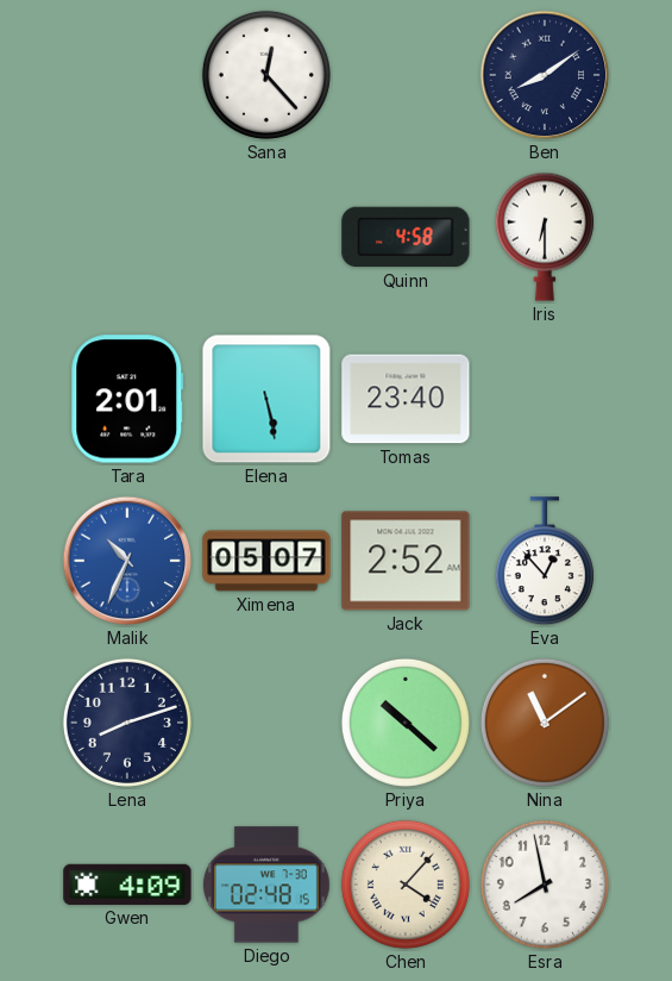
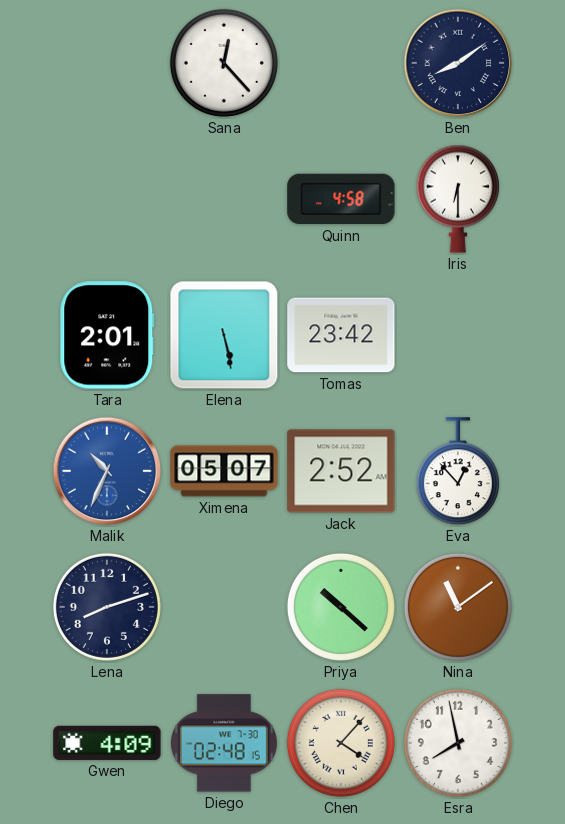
Tomas: 23:40 -> 23:42
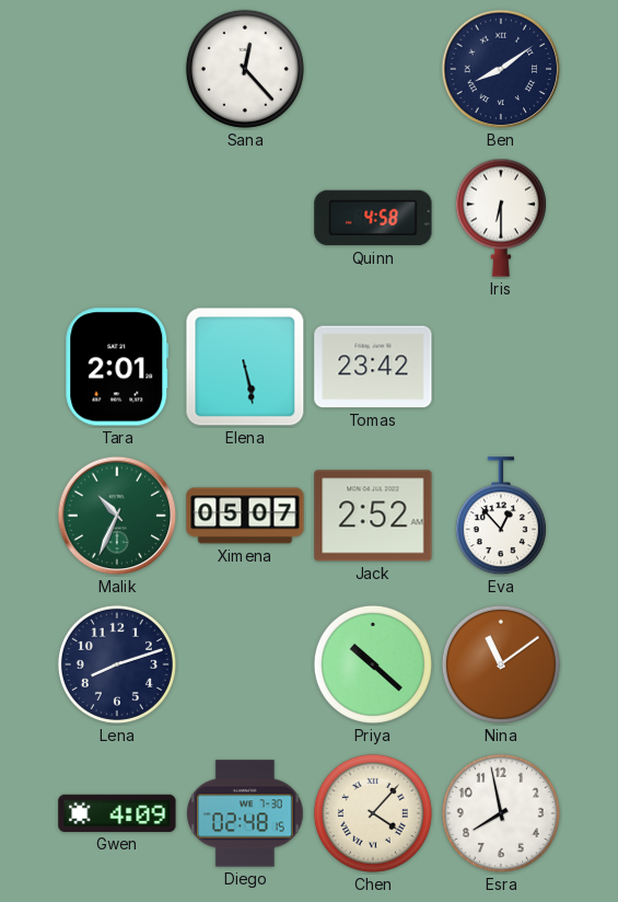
Malik dial: blue -> green
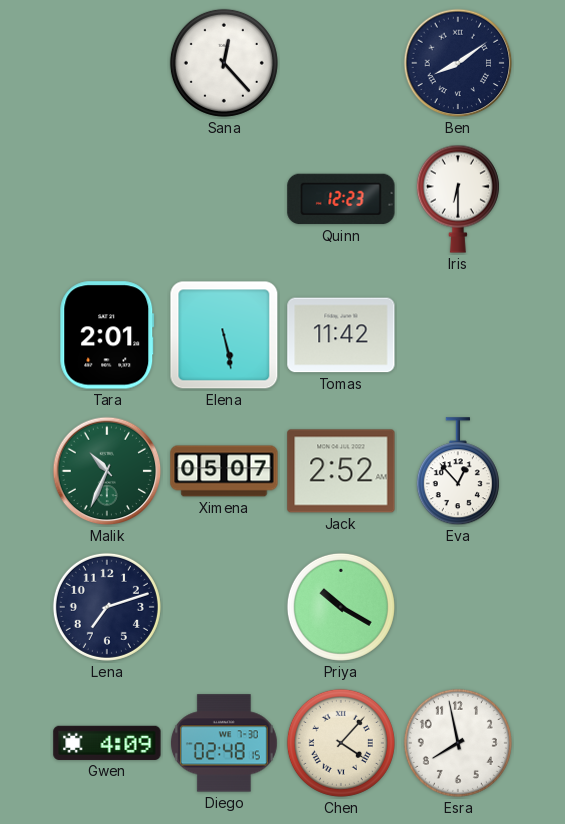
Quinn: 4:58 -> 12:23
Tomas: 23:42 -> 11:42
Lena: 8:12 -> 7:12
Priya: 10:22 -> 10:20
Nina: 11:09 -> none
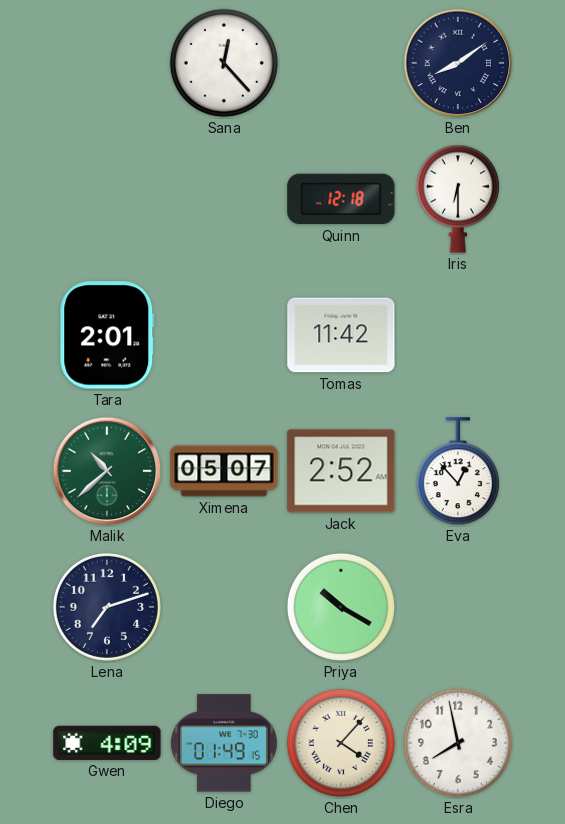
Quinn: 12:23 -> 12:18
Elena: 5:28 -> none
Malik: 10:34 -> 10:38
Diego: 02:48 -> 01:49
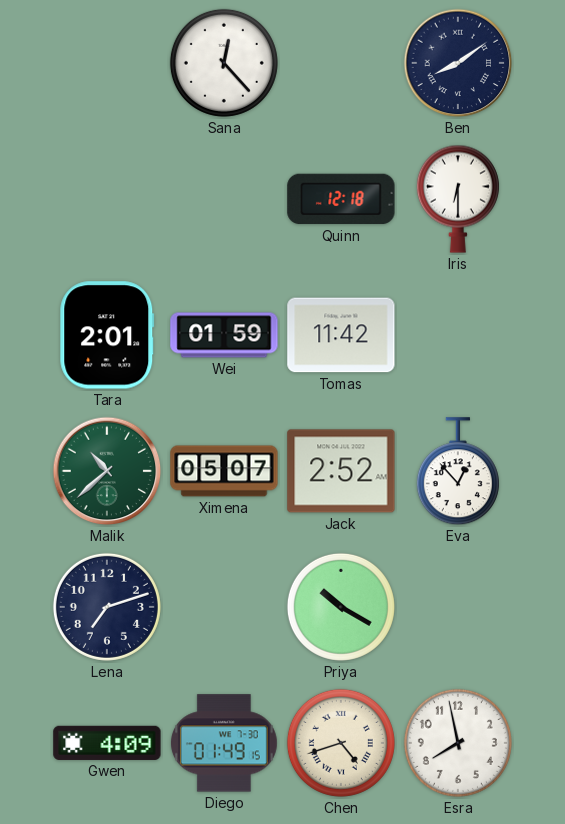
Wei: none -> 01:59
Chen: 4:07 -> 4:42
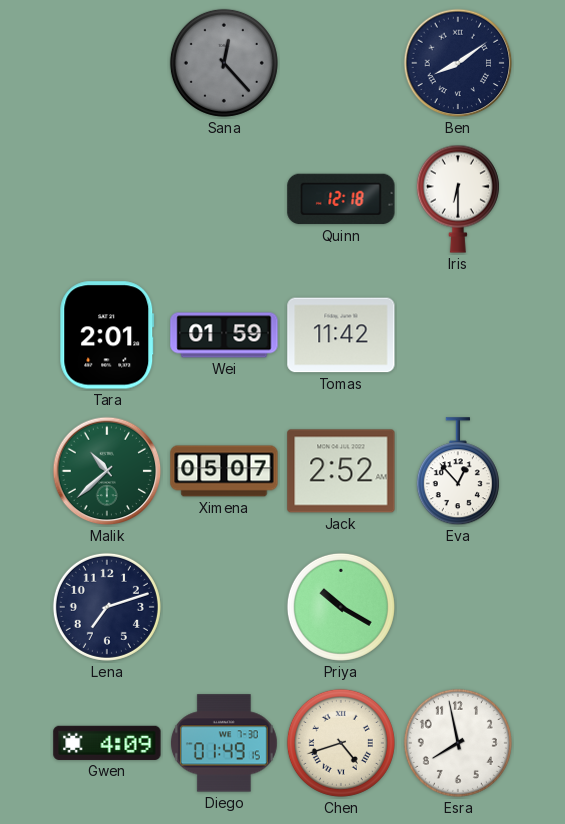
Sana dial: white -> grey
